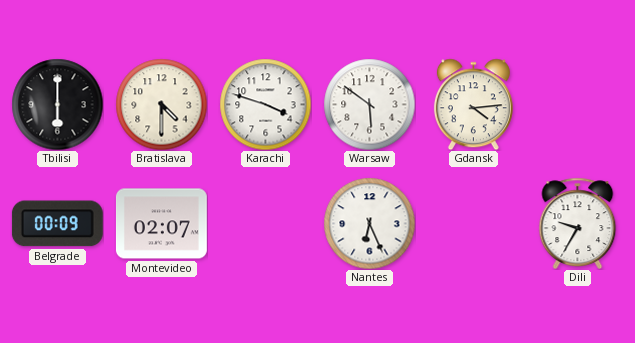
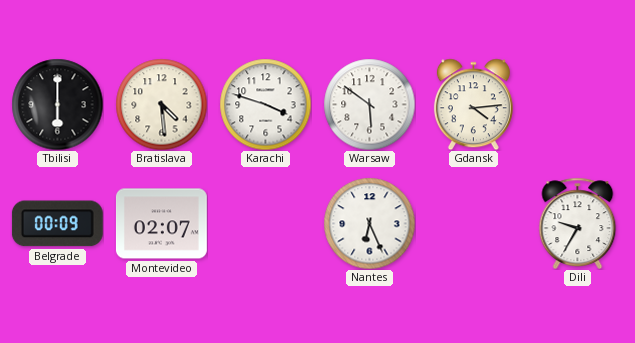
Bratislava: 4:30 -> 4:29
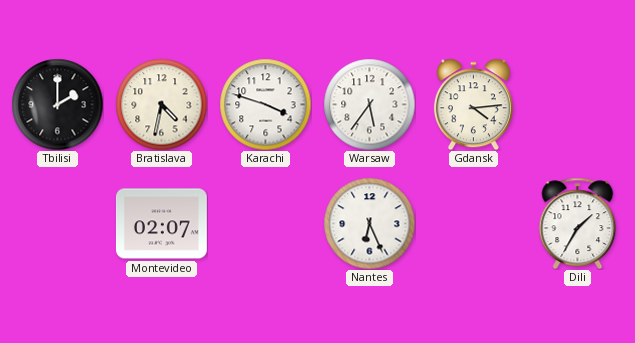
Tbilisi: 6:00 -> 2:00
Bratislava: 4:29 -> 4:32
Warsaw: 5:51 -> 5:36
Belgrade: 00:09 -> none
Dili: 9:35 -> 1:35
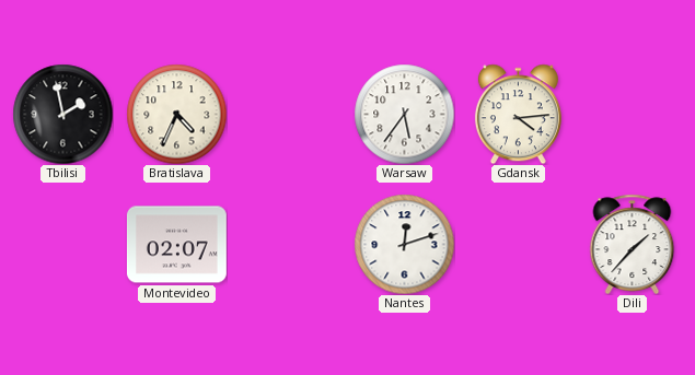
Tbilisi: 2:00 -> 1:58
Bratislava: 4:32 -> 4:34
Karachi: 3:48 -> none
Nantes: 6:26 -> 12:12
Dili: 1:35 -> 1:37
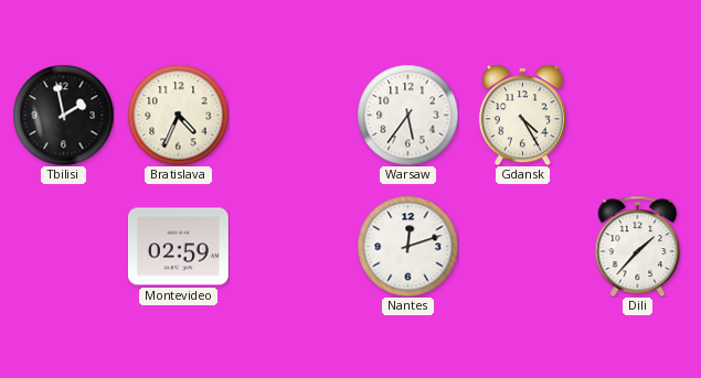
Gdansk: 4:14 -> 4:25
Montevideo: 02:07 -> 02:59
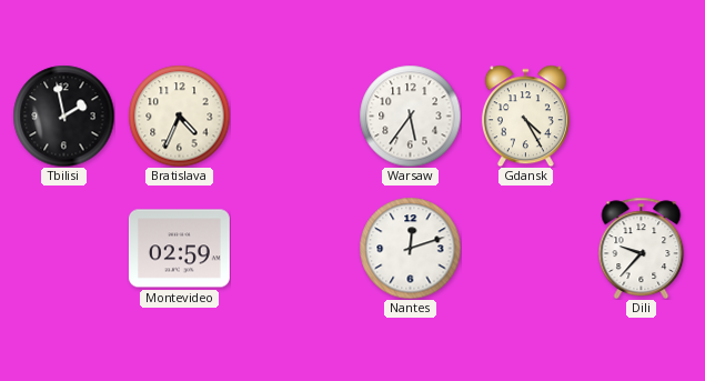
Dili: 1:37 -> 9:37
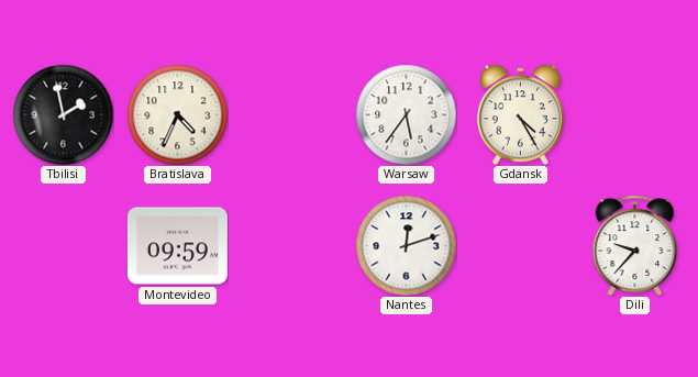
Montevideo: 02:59 -> 09:59
